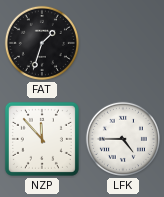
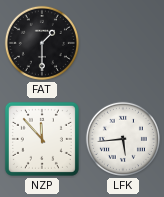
FAT: 1:33 -> 1:30
LFK: 4:45 -> 5:44
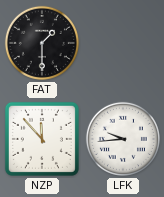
LFK: 5:44 -> 9:44
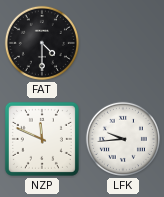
FAT: 1:30 -> 4:30
NZP: 11:53 -> 11:49
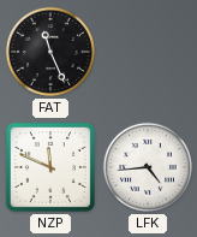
FAT: 4:30 -> 11:26
LFK: 9:44 -> 4:44
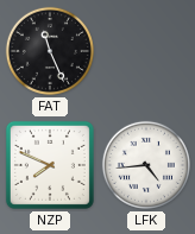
NZP: 11:49 -> 7:49
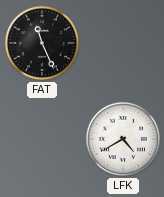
NZP: 7:49 -> none
LFK: 4:44 -> 4:40
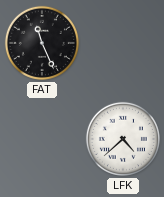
LFK: 4:40 -> 4:38
